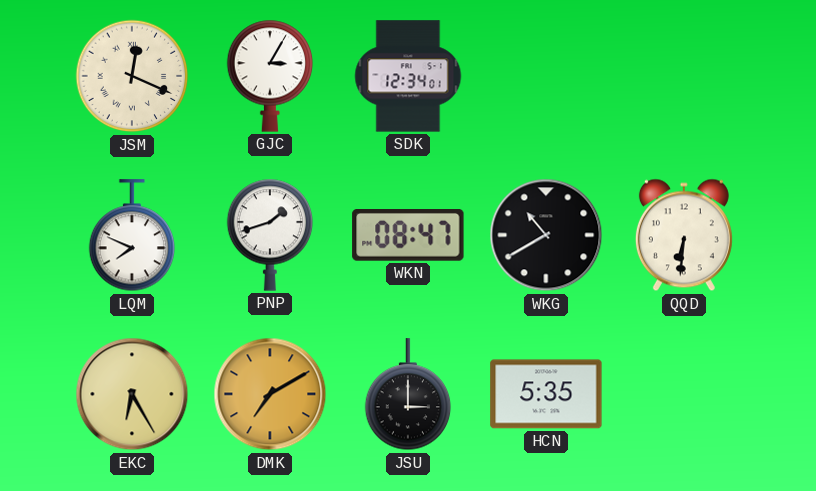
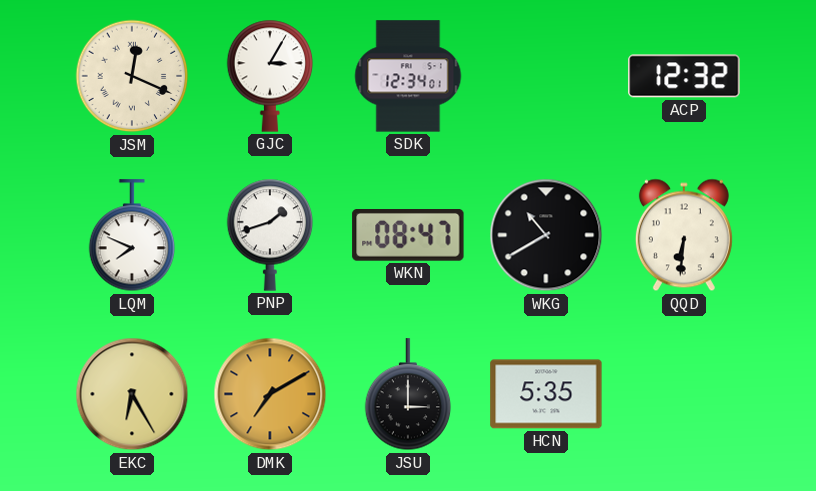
ACP: none -> 12:32
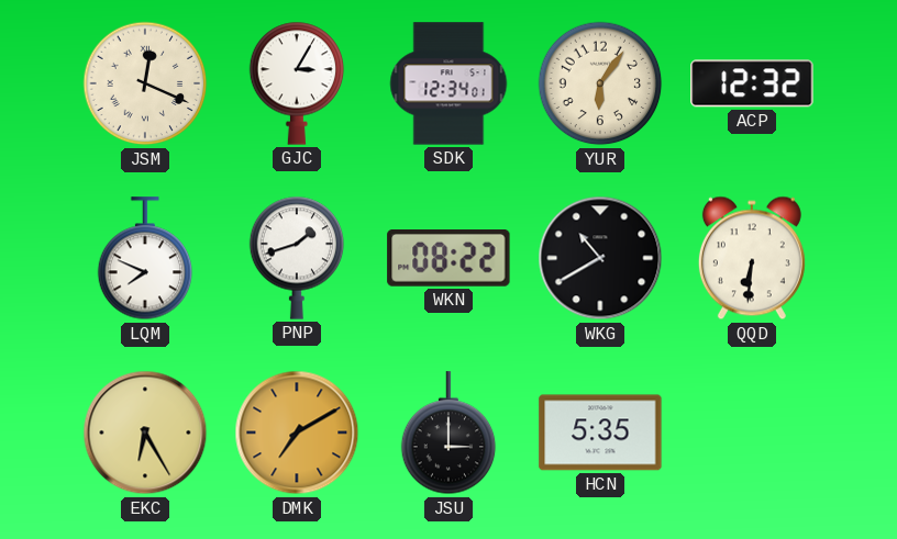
YUR: none -> 6:06
WKN: 08:47 -> 08:22
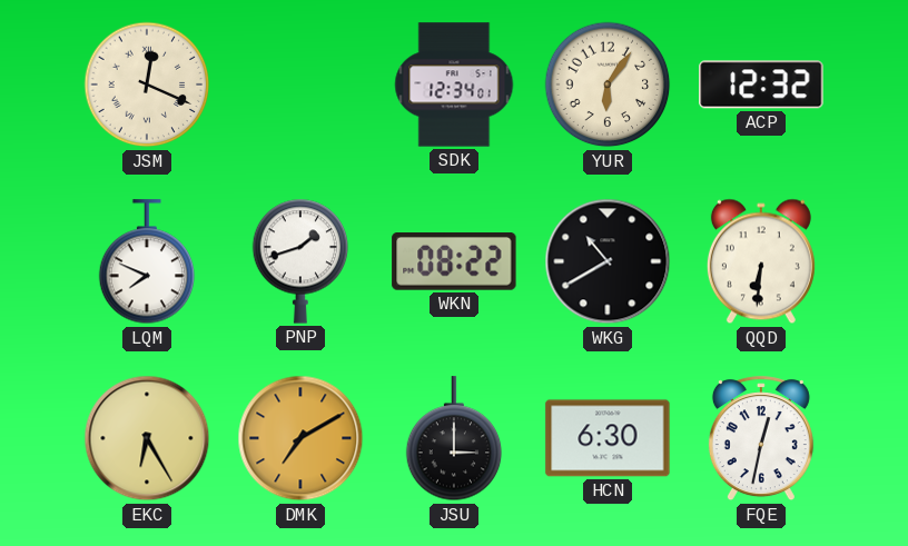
GJC: 3:05 -> none
HCN: 5:35 -> 6:30
FQE: none -> 12:32
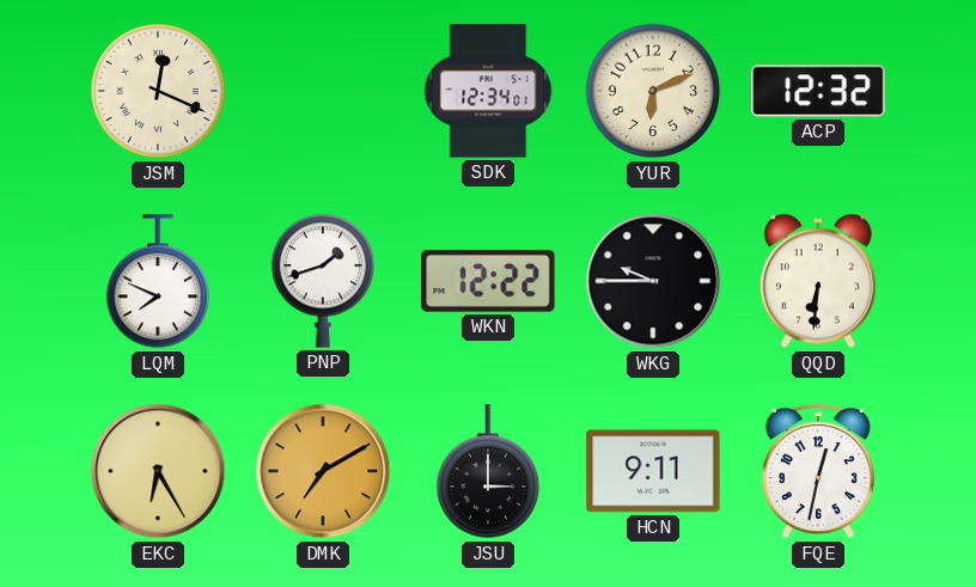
YUR: 6:06 -> 6:11
WKN: 08:22 -> 12:22
WKG: 10:40 -> 9:45
HCN: 6:30 -> 9:11
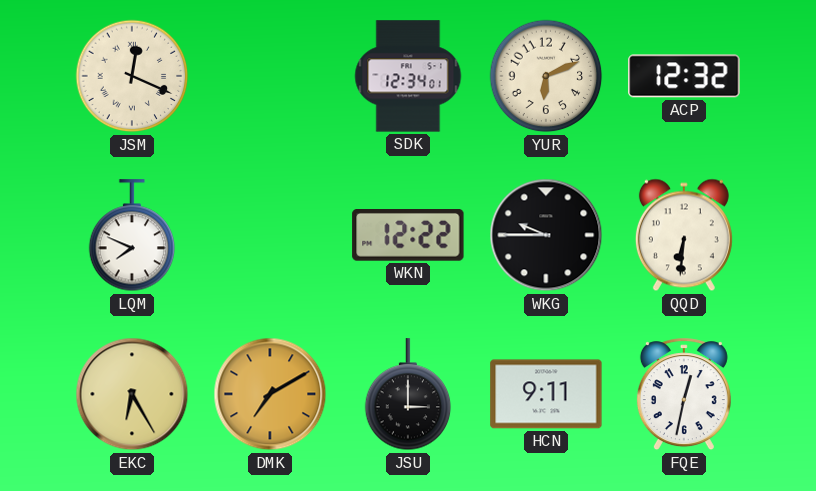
PNP: 1:42 -> none
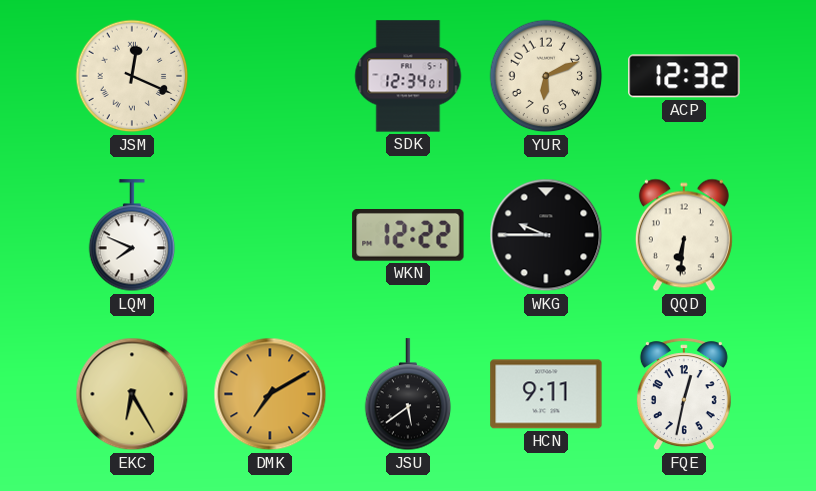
JSU: 3:00 -> 5:39
